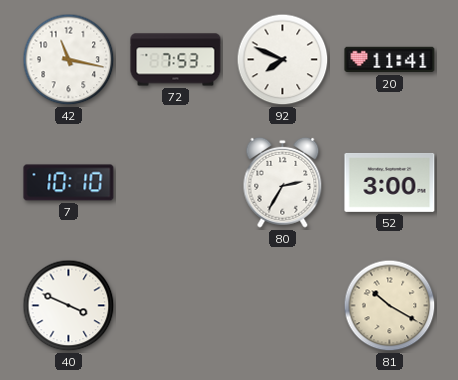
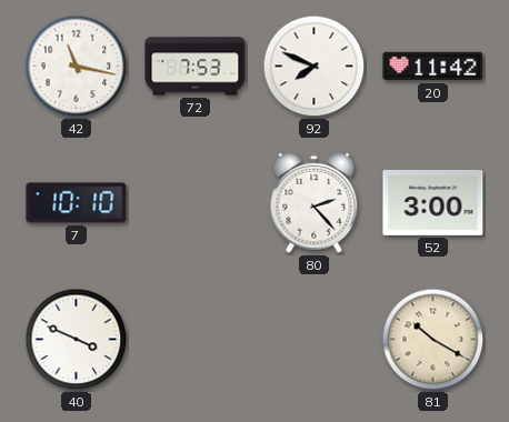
20: 11:41 -> 11:42
80: 2:35 -> 2:23
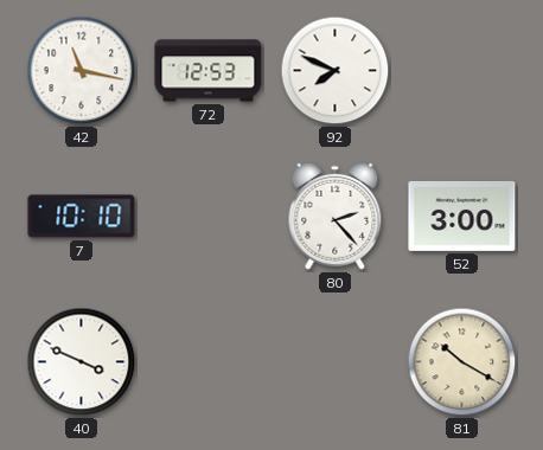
72: 7:53 -> 12:53
20: 11:42 -> none
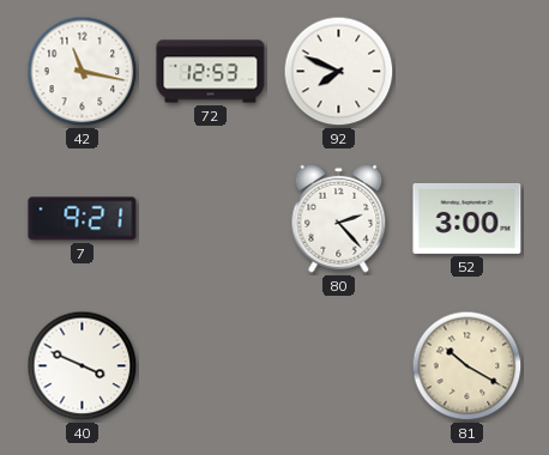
7: 10:10 -> 9:21
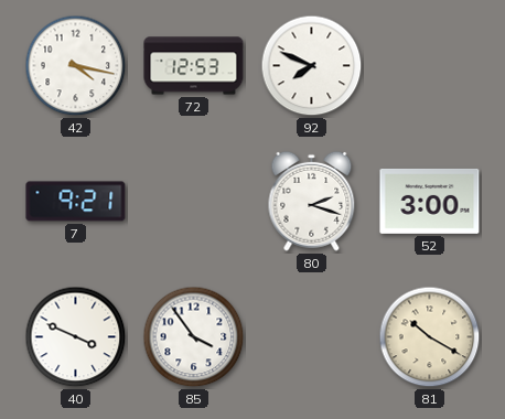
42: 11:17 -> 4:17
80: 2:23 -> 2:18
85: none -> 3:54
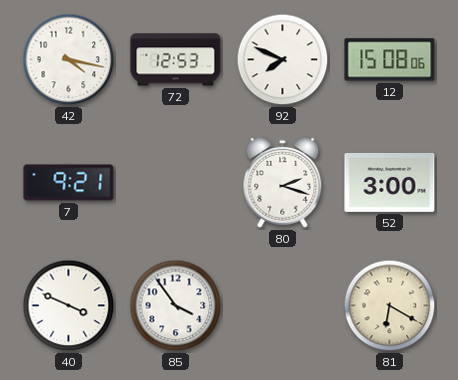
12: none -> 15:08
81: 10:20 -> 6:20
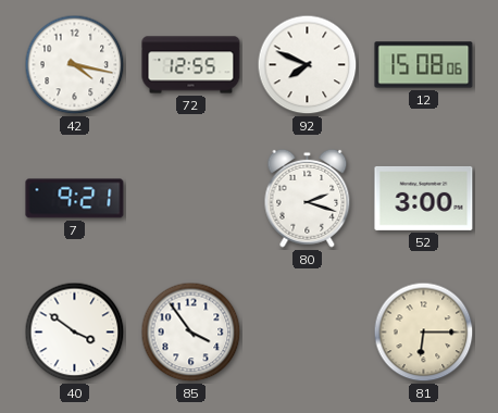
72: 12:53 -> 12:55
40: 3:49 -> 3:51
81: 6:20 -> 6:15
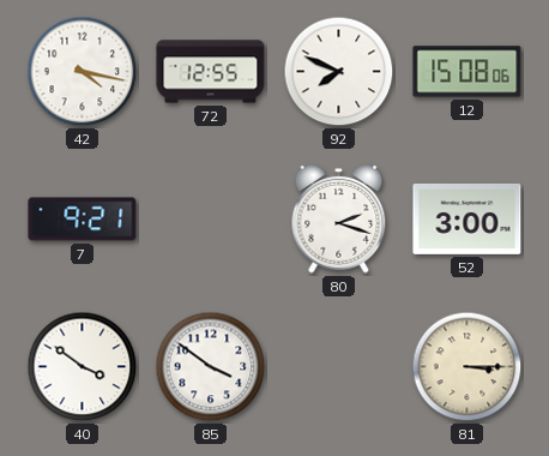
85: 3:54 -> 3:51
81: 6:15 -> 3:15
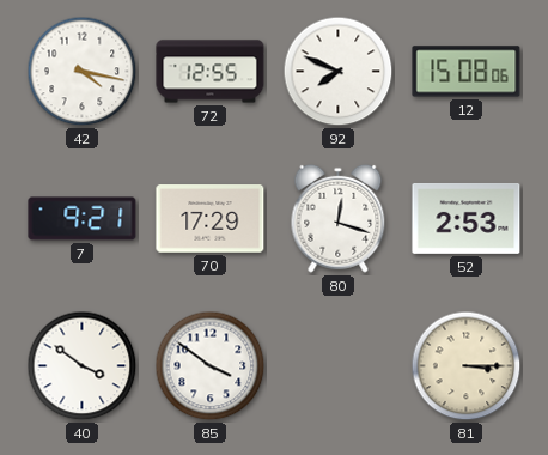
70: none -> 17:29
80: 2:18 -> 12:18
52: 3:00 -> 2:53
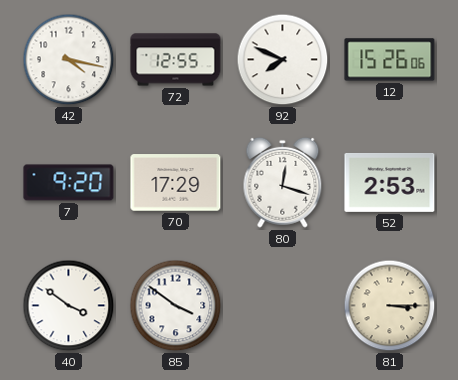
12: 15:08 -> 15:26
7: 9:21 -> 9:20
